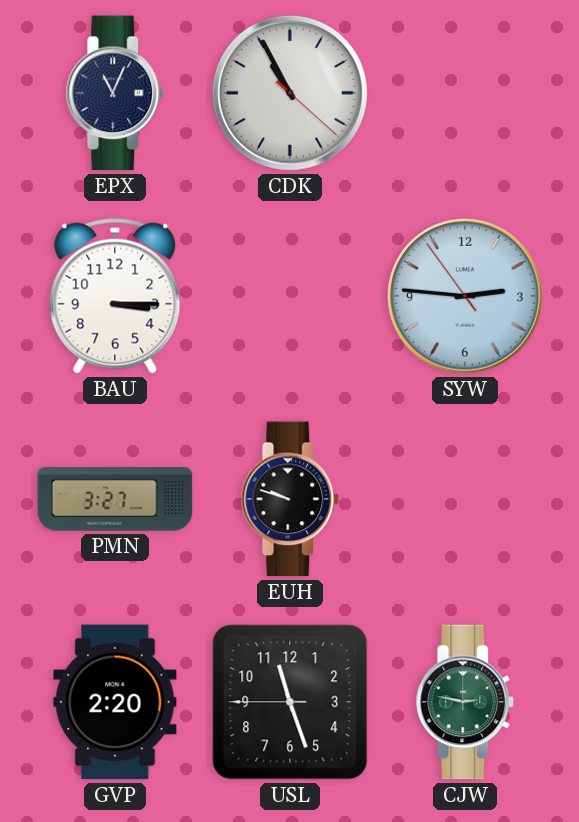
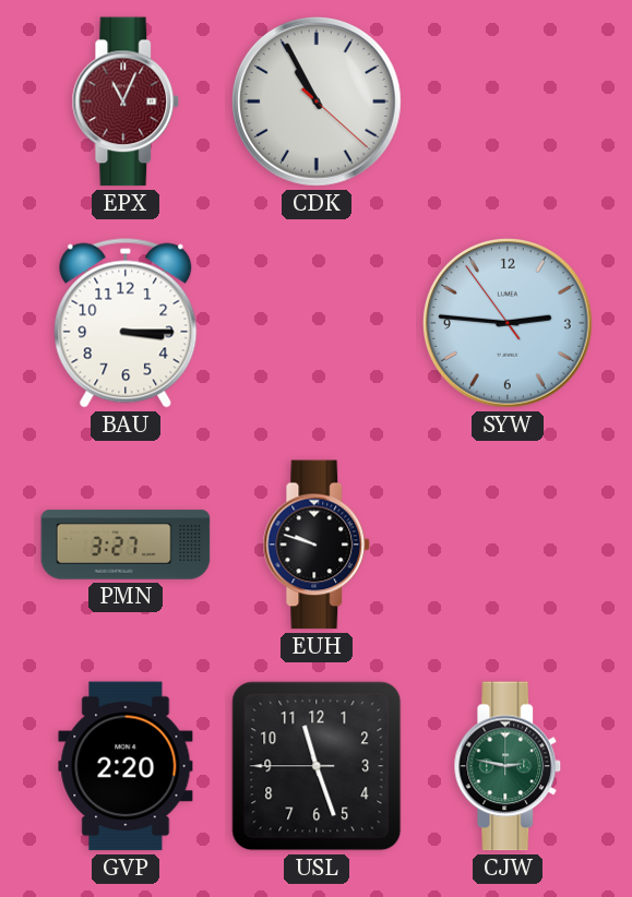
EPX dial: navy -> burgundy
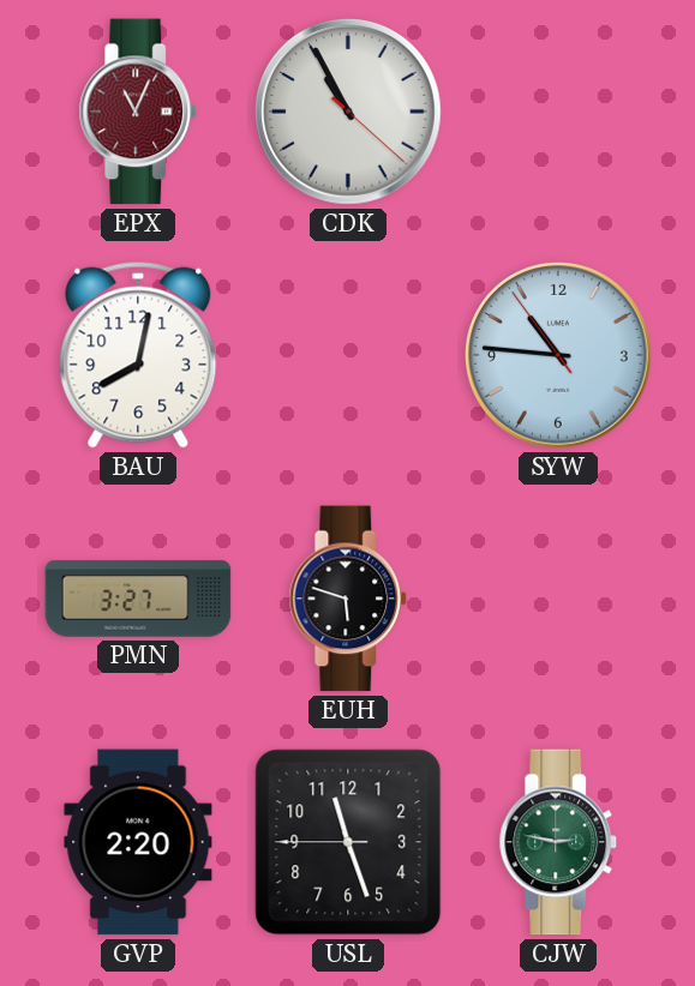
BAU: 3:15 -> 8:02
SYW: 2:45 -> 10:45
EUH: 9:48 -> 5:48
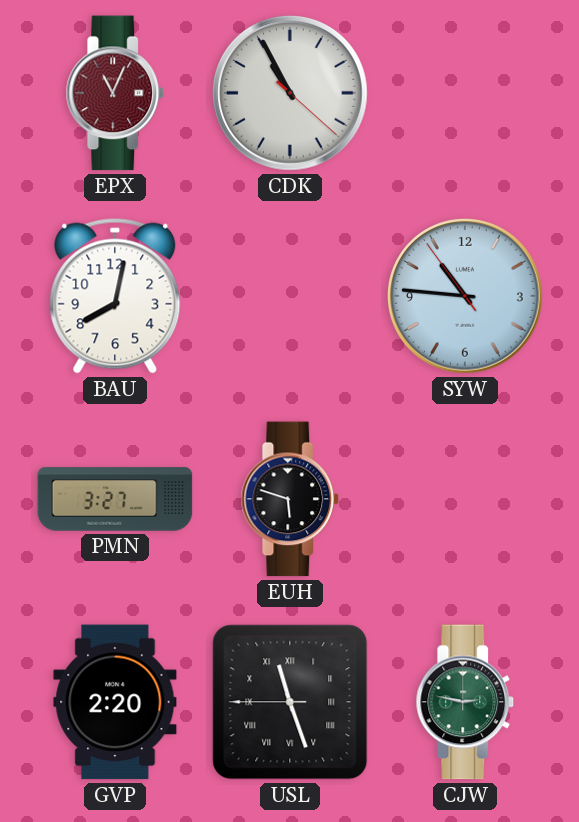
USL numerals: Arabic -> Roman
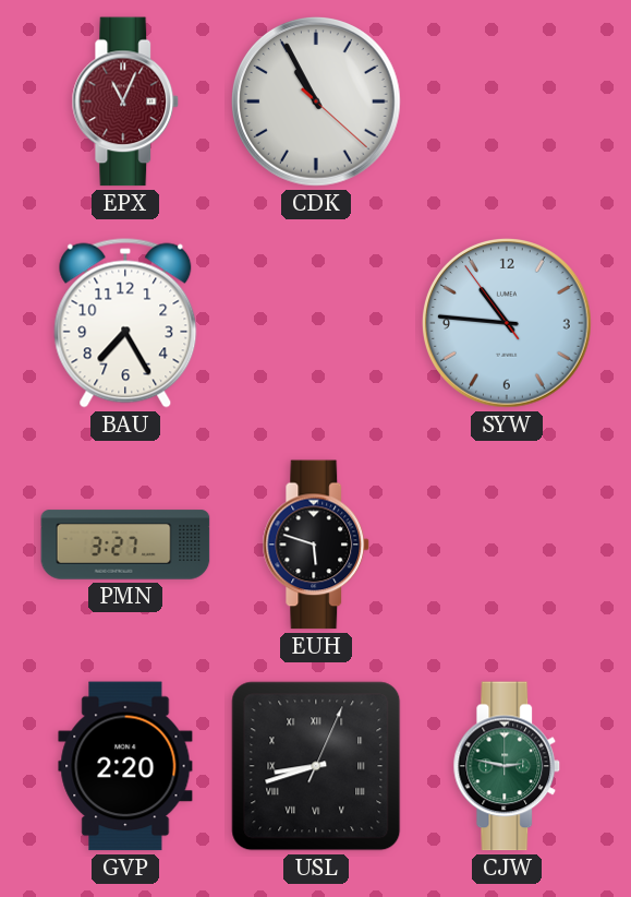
BAU: 8:02 -> 7:25
USL: 11:26 -> 8:42
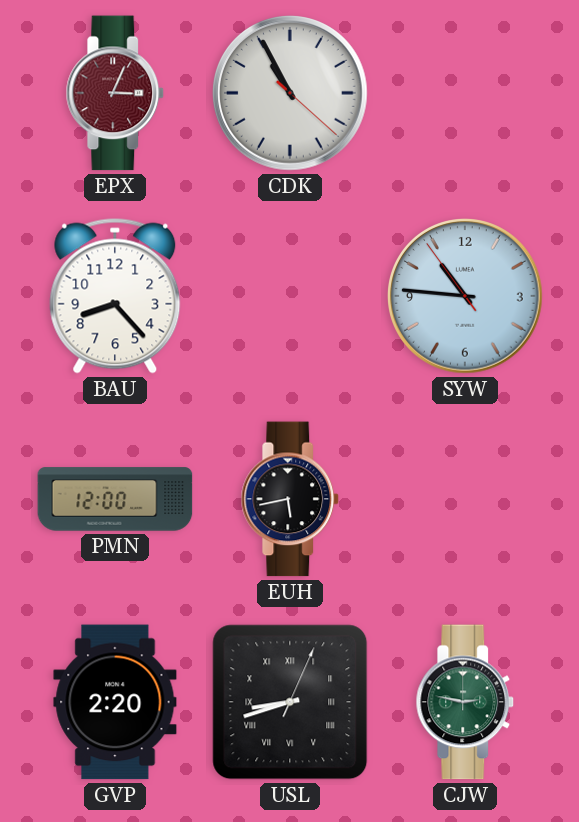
EPX: 11:04 -> 3:04
BAU: 7:25 -> 8:23
PMN: 3:27 -> 12:00
EUH: 5:48 -> 5:43
